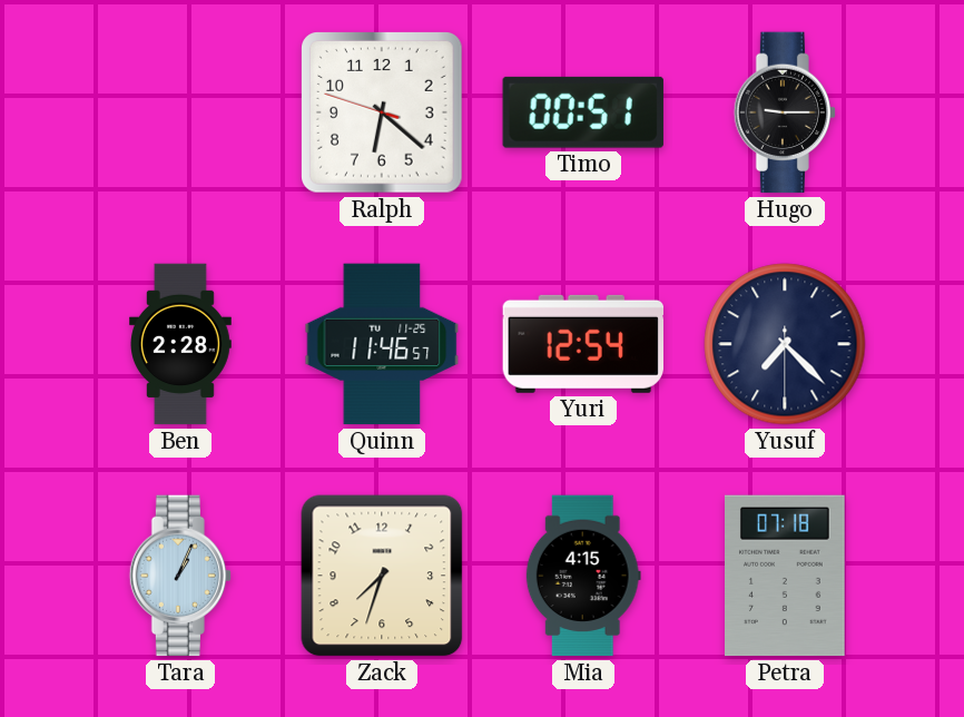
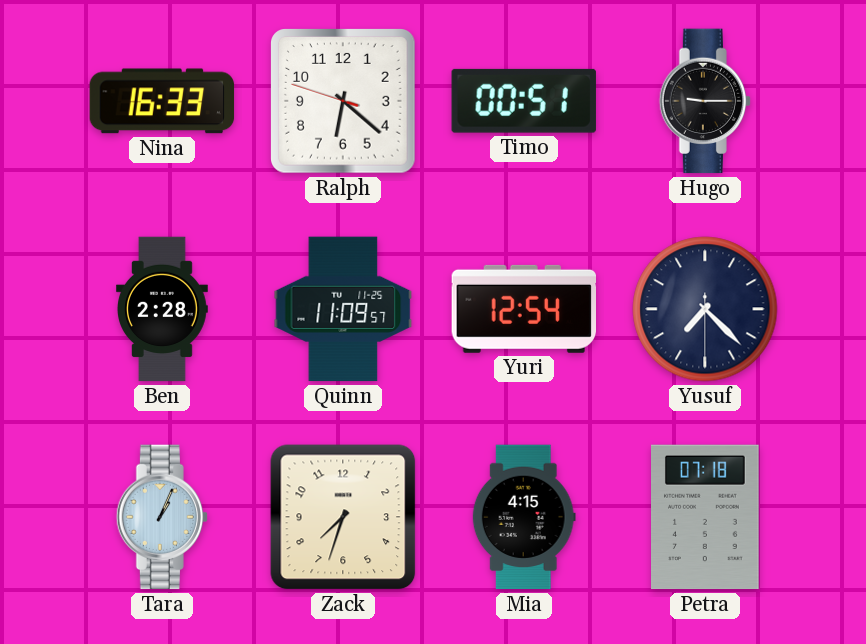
Nina: none -> 16:33
Quinn: 11:46 -> 11:09
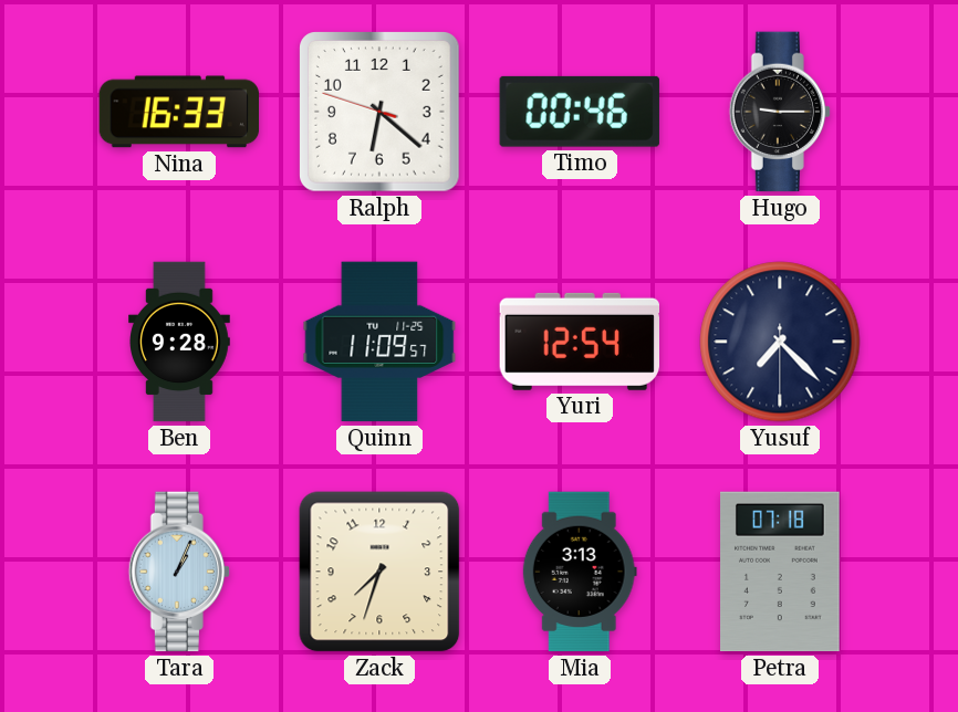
Timo: 00:51 -> 00:46
Ben: 2:28 -> 9:28
Mia: 4:15 -> 3:13
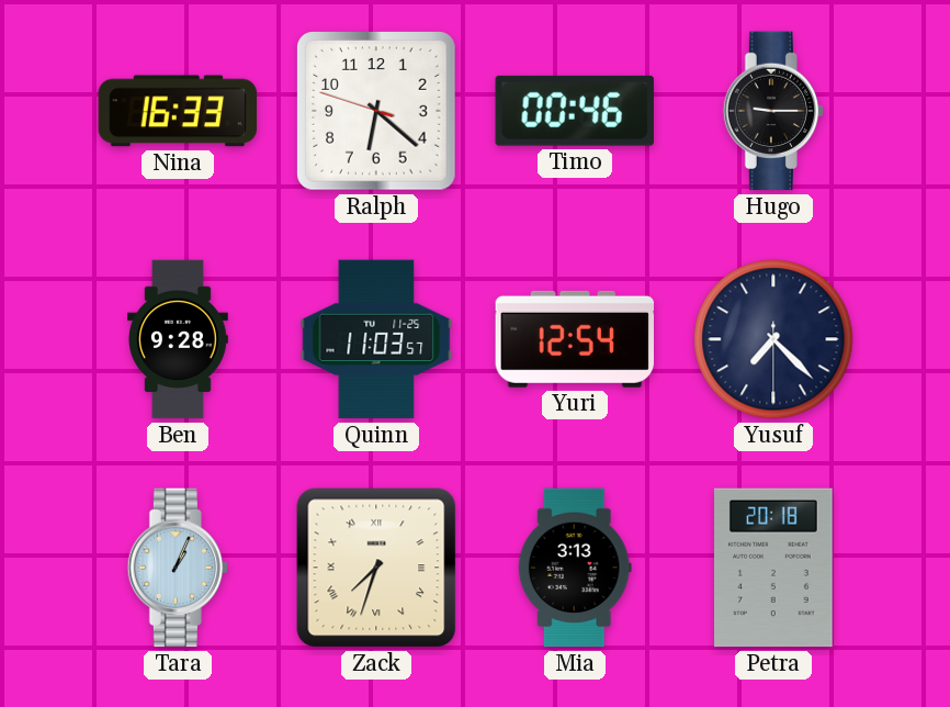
Quinn: 11:09 -> 11:03
Zack numerals: Arabic -> Roman
Petra: 07:18 -> 20:18
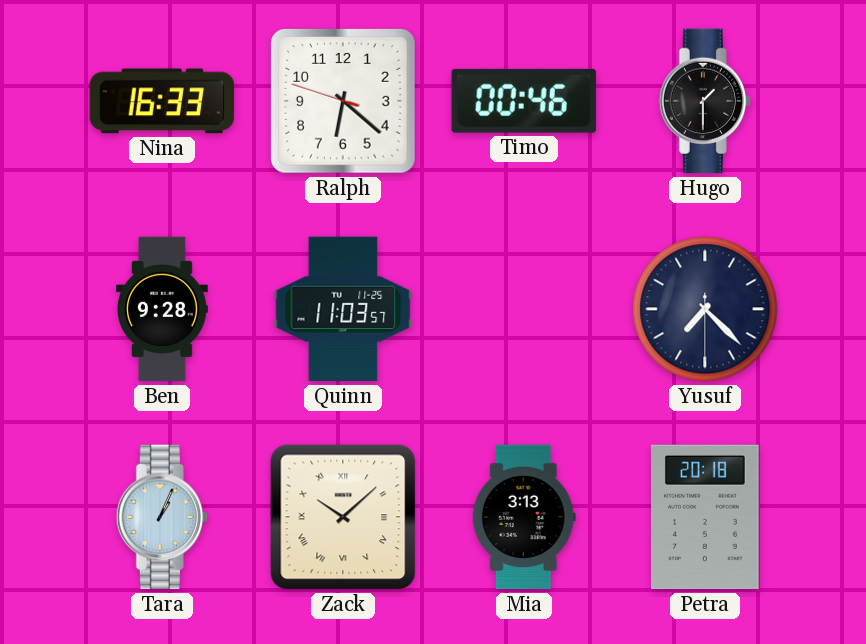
Hugo: 9:15 -> 1:30
Yuri: 12:54 -> none
Zack: 7:33 -> 10:08
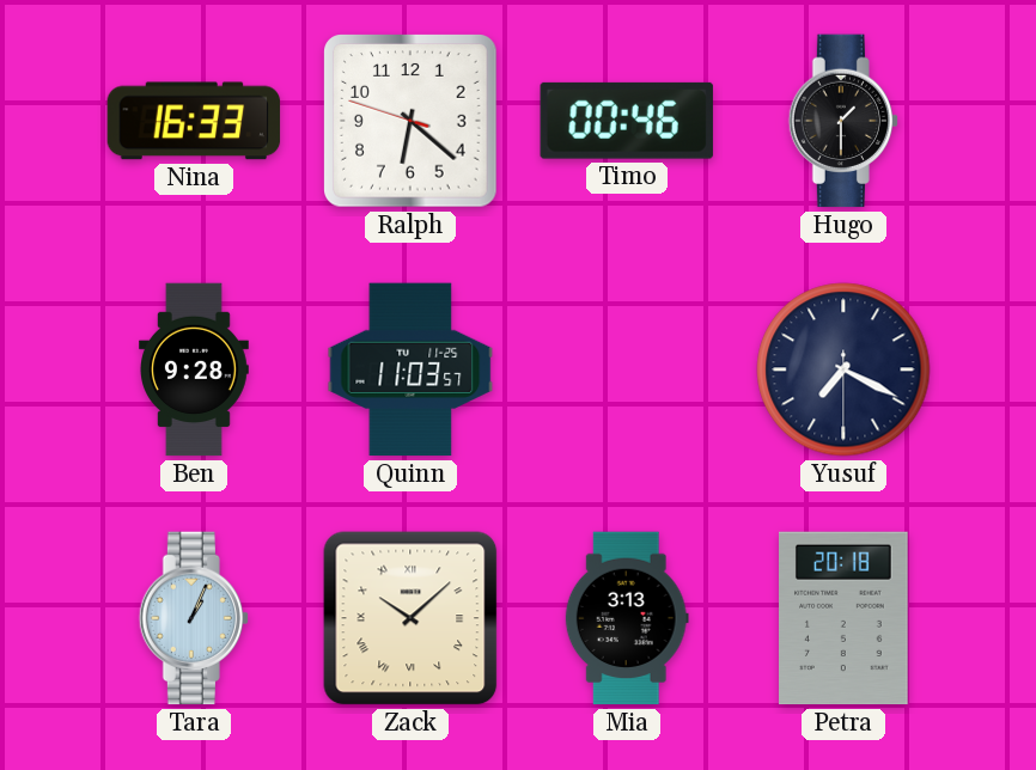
Yusuf: 7:22 -> 7:19
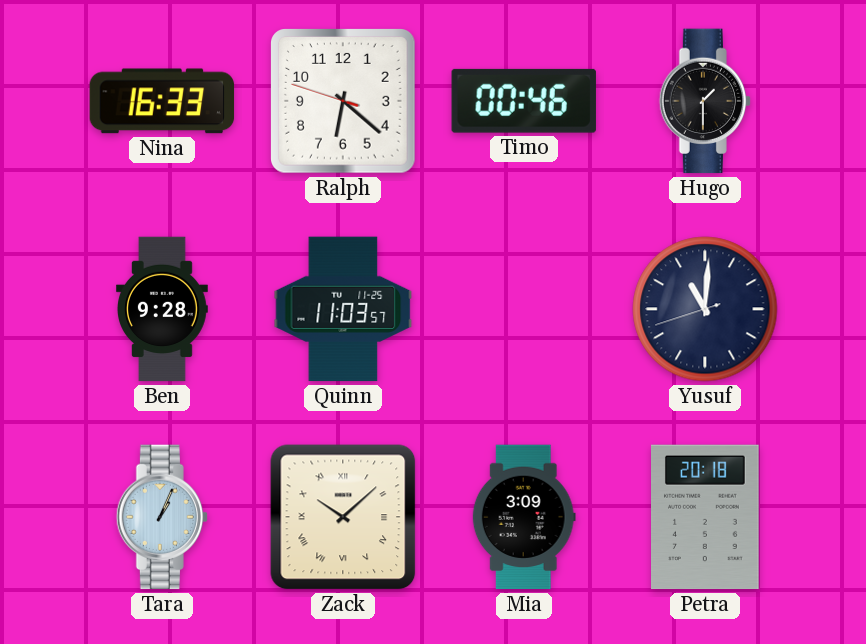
Yusuf: 7:19 -> 11:00
Mia: 3:13 -> 3:09
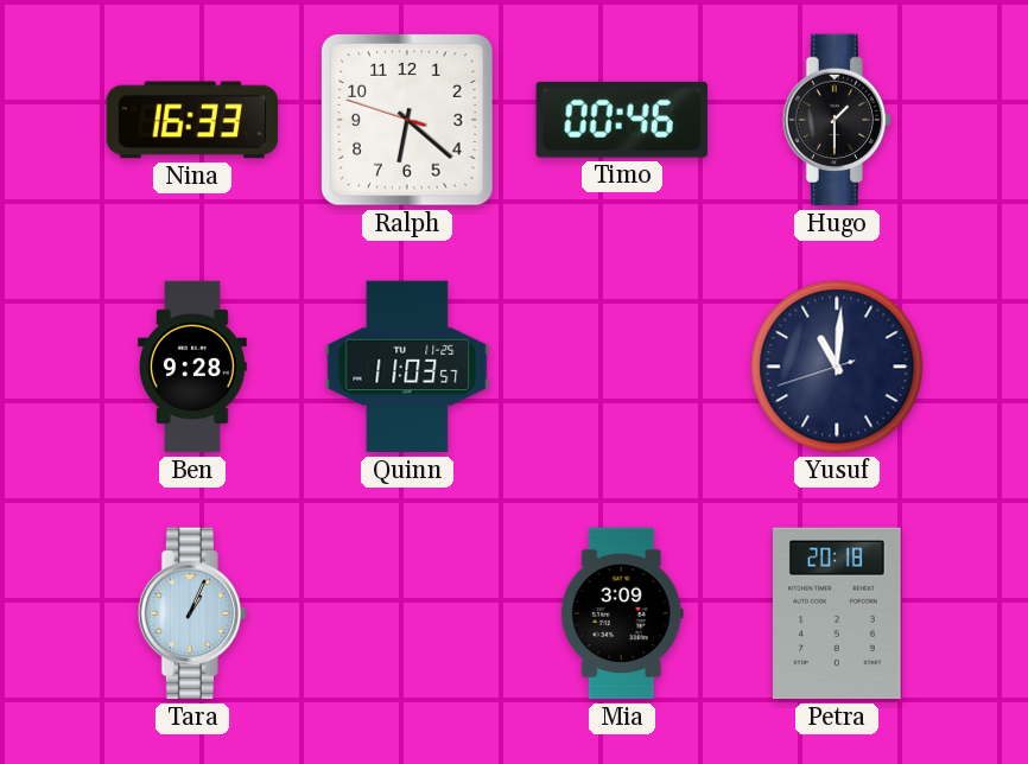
Zack: 10:08 -> none
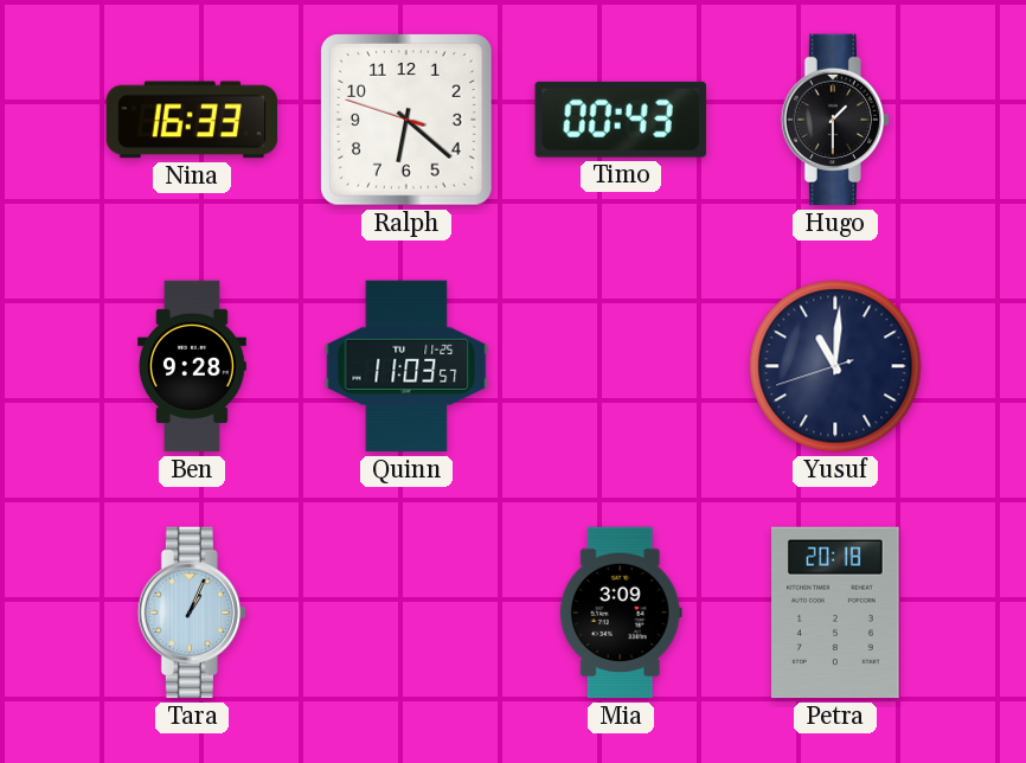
Timo: 00:46 -> 00:43
